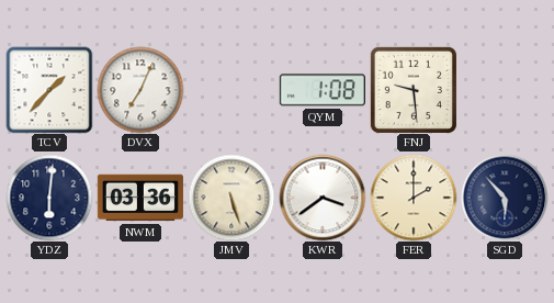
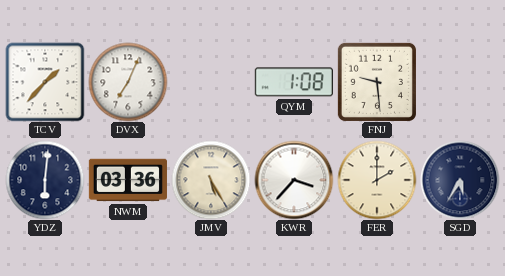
JMV: 5:27 -> 5:25
KWR: 3:39 -> 3:37
SGD: 5:53 -> 5:35
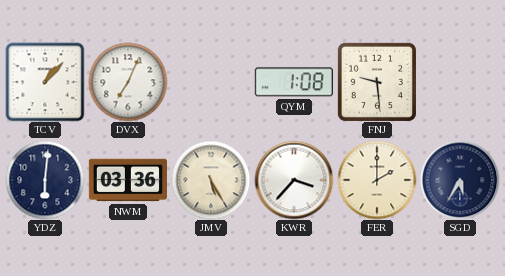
TCV: 1:37 -> 1:07
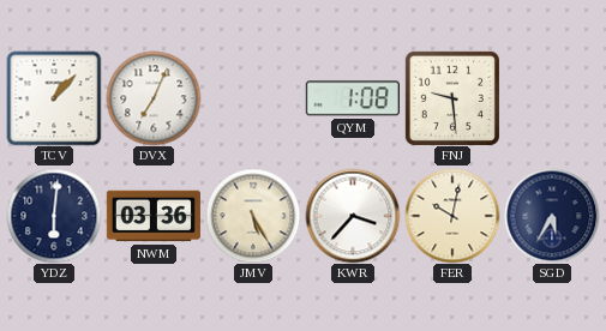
FER: 2:00 -> 10:02
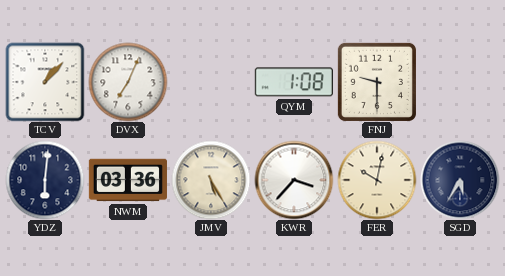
FNJ: 9:29 -> 9:30
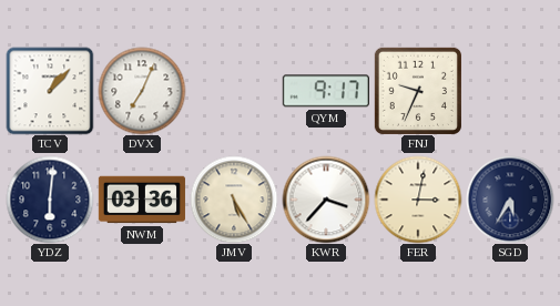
QYM: 1:08 -> 9:17
FNJ: 9:30 -> 9:34
FER: 10:02 -> 3:02
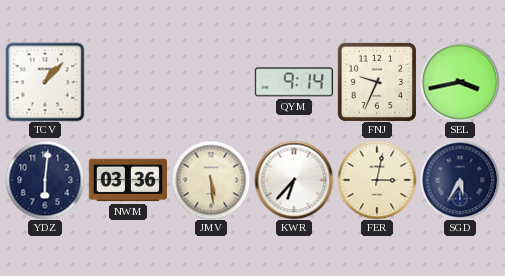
DVX: 7:04 -> none
QYM: 9:17 -> 9:14
SEL: none -> 3:43
JMV: 5:25 -> 5:29
KWR: 3:37 -> 6:37
